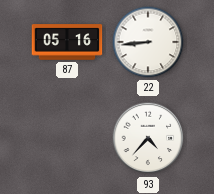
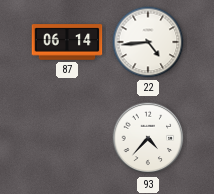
87: 05:16 -> 06:14
22: 8:44 -> 4:44
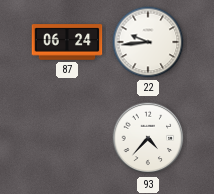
87: 06:14 -> 06:24
22: 4:44 -> 9:44
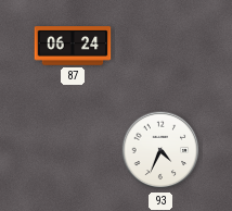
22: 9:44 -> none
93: 4:37 -> 4:34
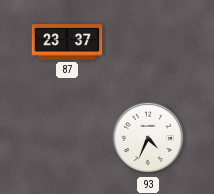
87: 06:24 -> 23:37
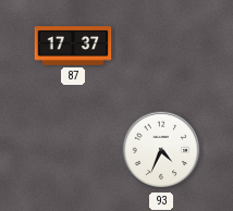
87: 23:37 -> 17:37
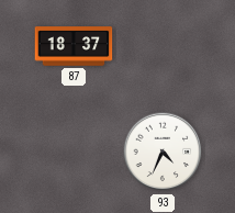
87: 17:37 -> 18:37
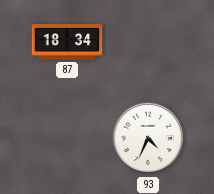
87: 18:37 -> 18:34
